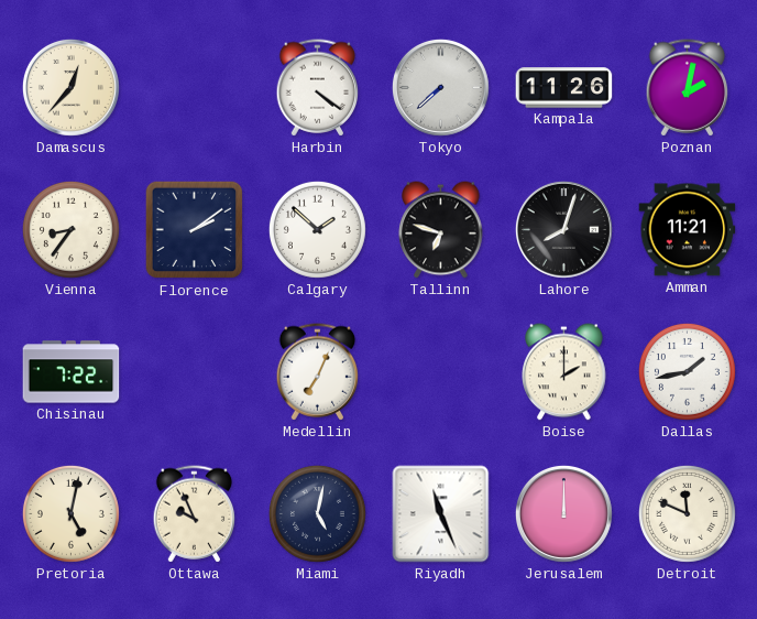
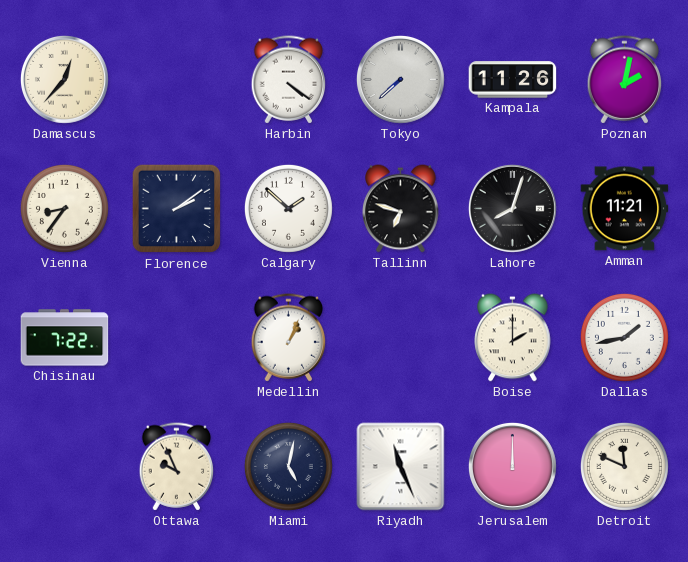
Medellin: 7:04 -> 1:04
Pretoria: 5:02 -> none
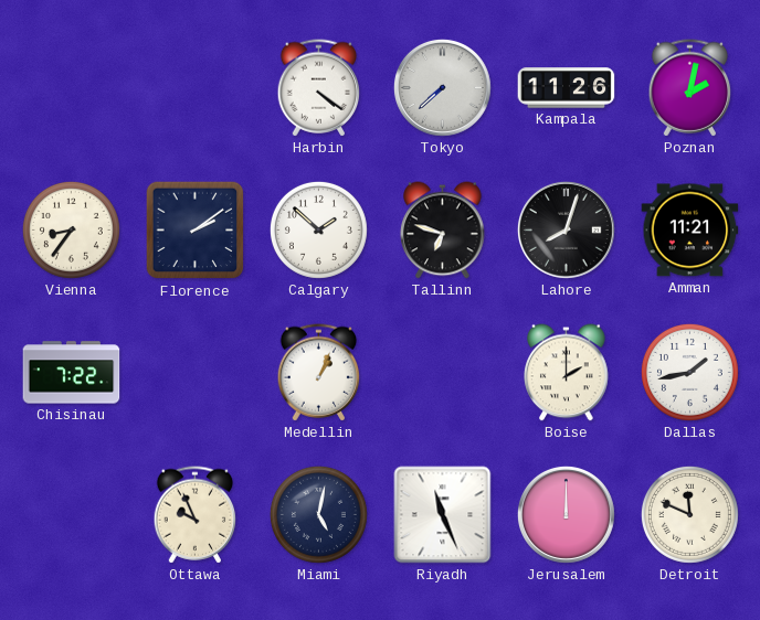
Damascus: 12:37 -> none
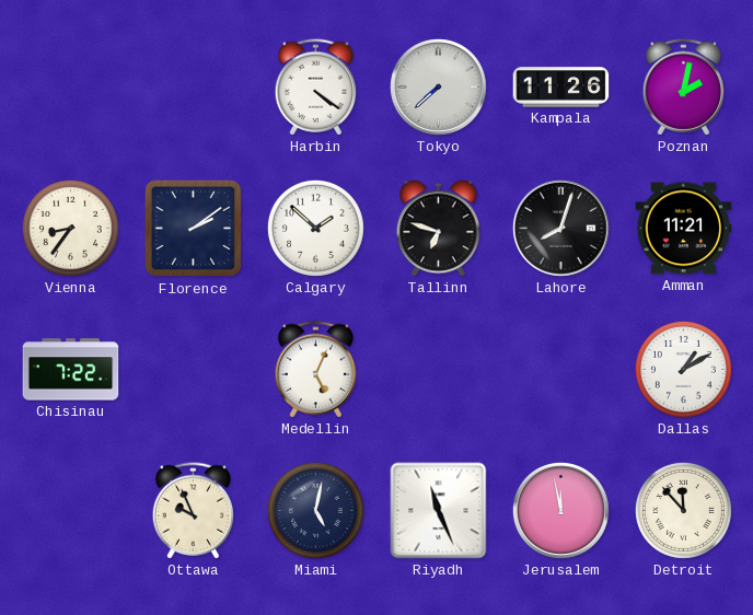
Medellin: 1:04 -> 5:04
Boise: 2:00 -> none
Dallas: 1:43 -> 1:10
Jerusalem: 12:00 -> 11:58
Detroit: 11:49 -> 11:53
